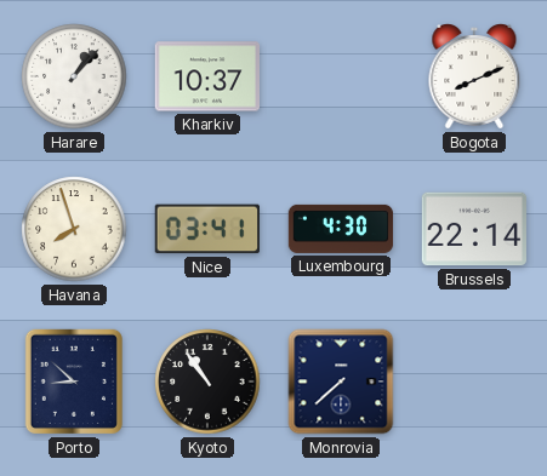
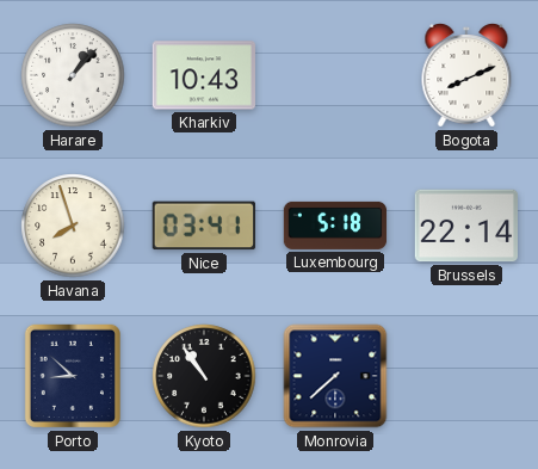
Kharkiv: 10:37 -> 10:43
Luxembourg: 4:30 -> 5:18
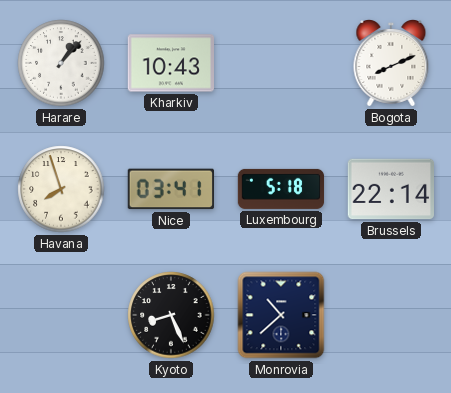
Porto: 8:52 -> none
Kyoto: 10:54 -> 8:26
Monrovia: 7:38 -> 10:38
